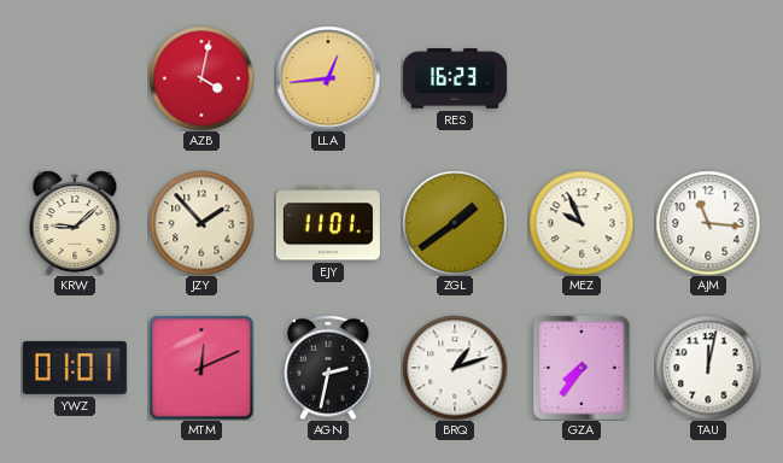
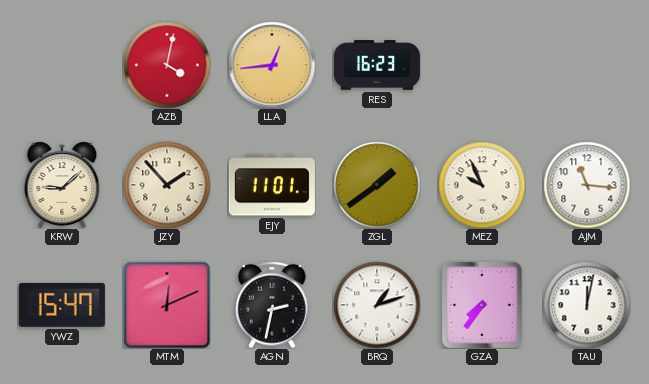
YWZ: 01:01 -> 15:47
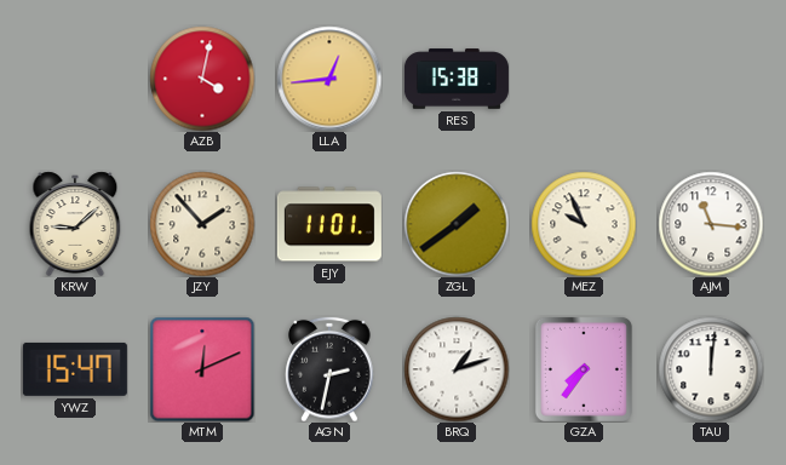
RES: 16:23 -> 15:38
TAU: 12:02 -> 12:01
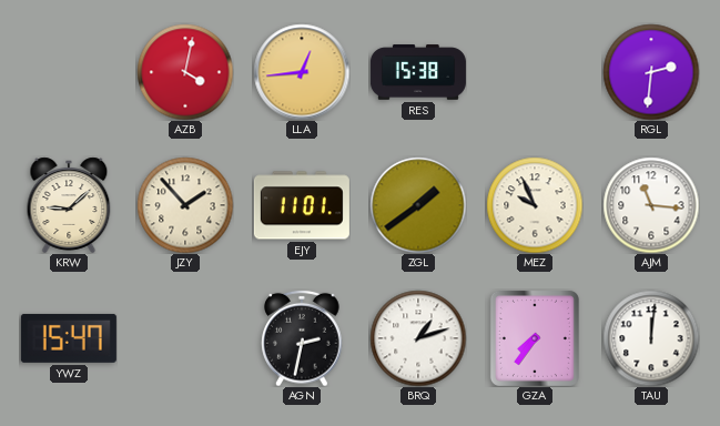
RGL: none -> 2:31
MTM: 12:11 -> none
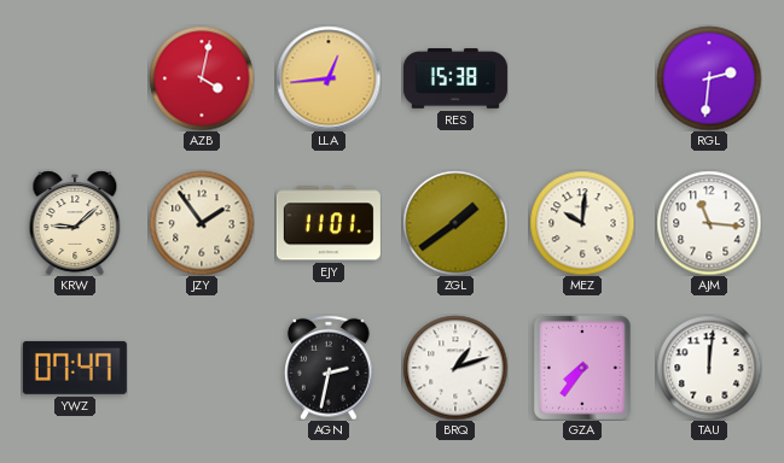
JZY: 1:53 -> 1:54
MEZ: 9:56 -> 10:01
YWZ: 15:47 -> 07:47
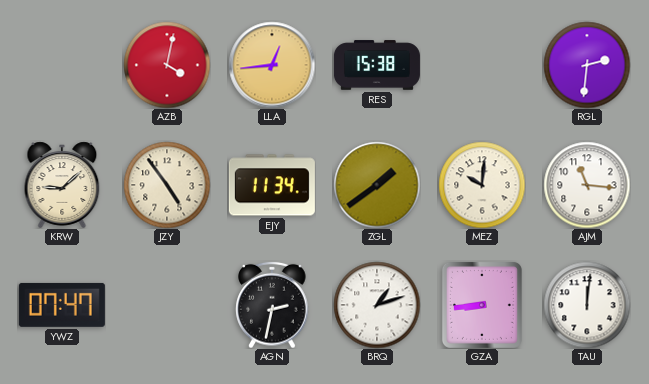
JZY: 1:54 -> 4:54
EJY: 11:01 -> 11:34
GZA: 7:36 -> 8:44
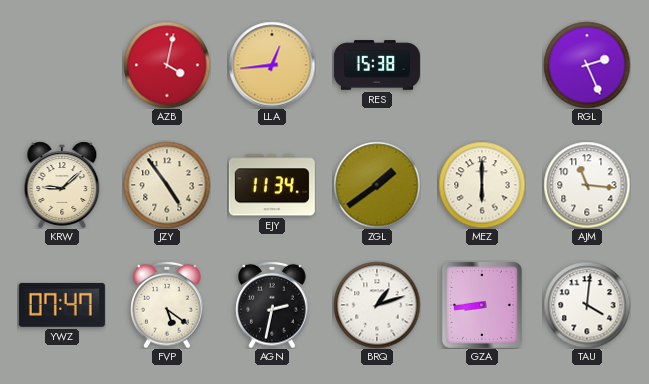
RGL: 2:31 -> 2:26
MEZ: 10:01 -> 6:00
FVP: none -> 5:21
TAU: 12:01 -> 4:01
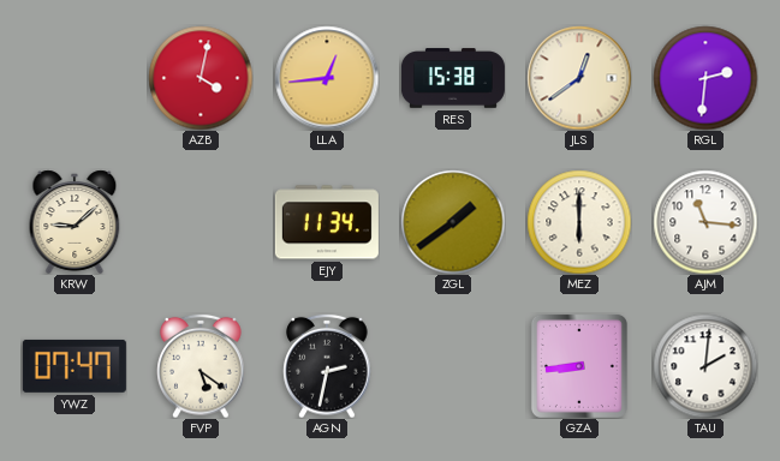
JLS: none -> 12:39
RGL: 2:26 -> 2:31
JZY: 4:54 -> none
BRQ: 1:12 -> none
TAU: 4:01 -> 2:01
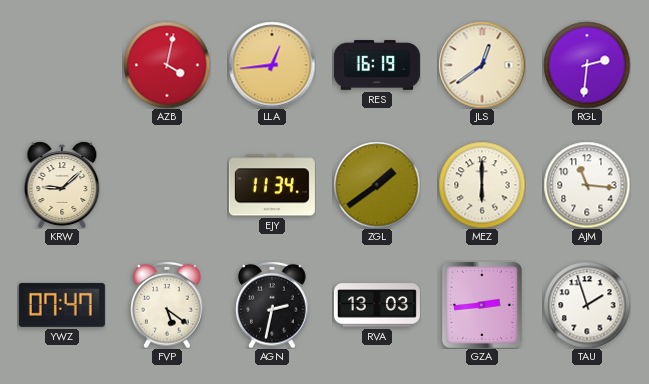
RES: 15:38 -> 16:19
RVA: none -> 13:03
GZA: 8:44 -> 2:44
TAU: 2:01 -> 1:57
